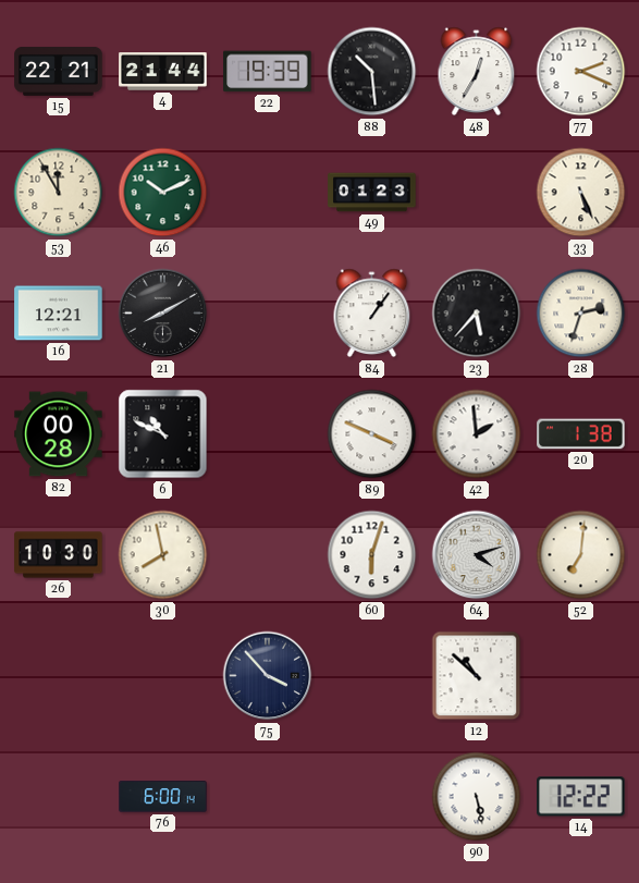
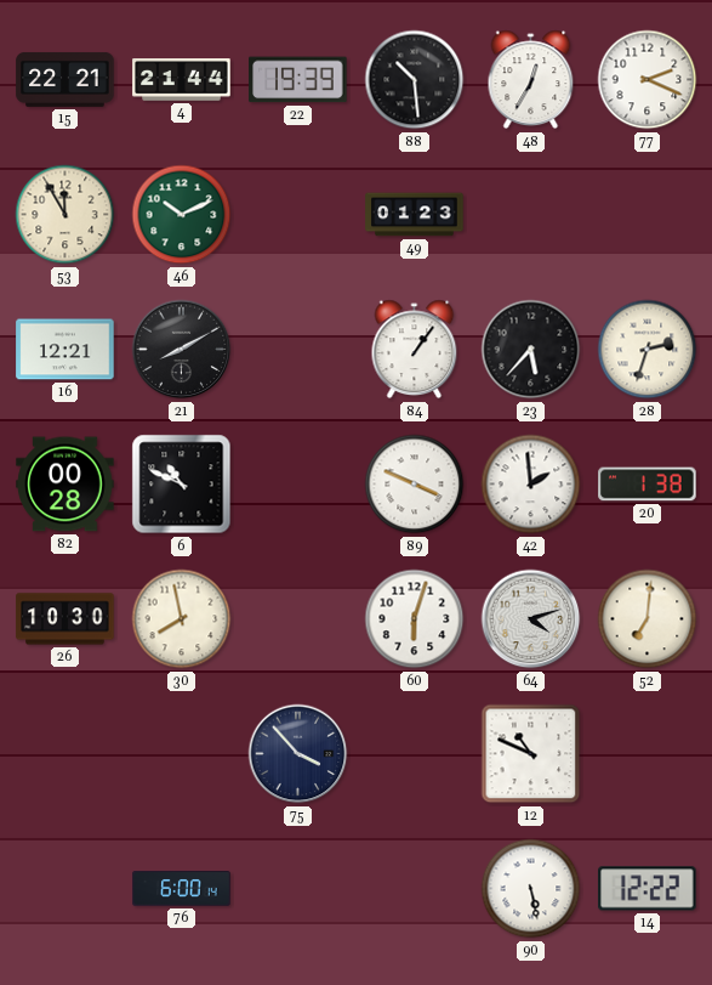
33: 5:26 -> none
12: 10:52 -> 10:49
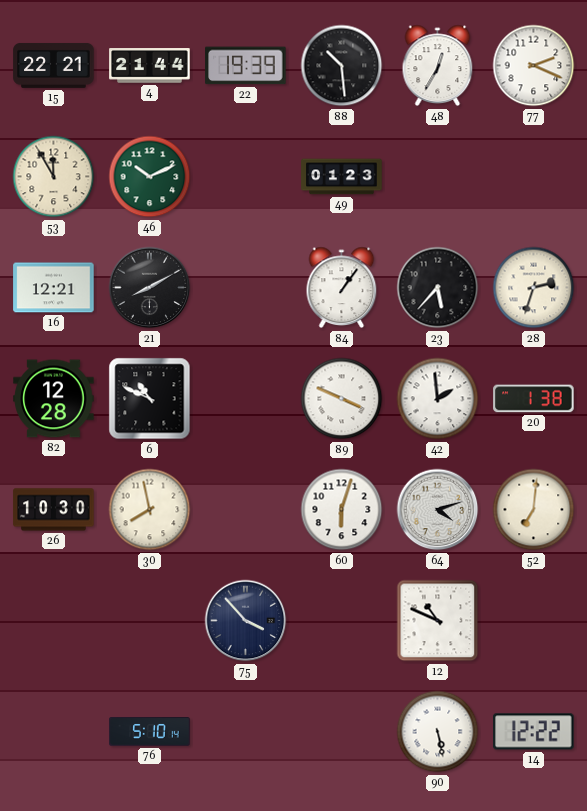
82: 00:28 -> 12:28
76: 6:00 -> 5:10
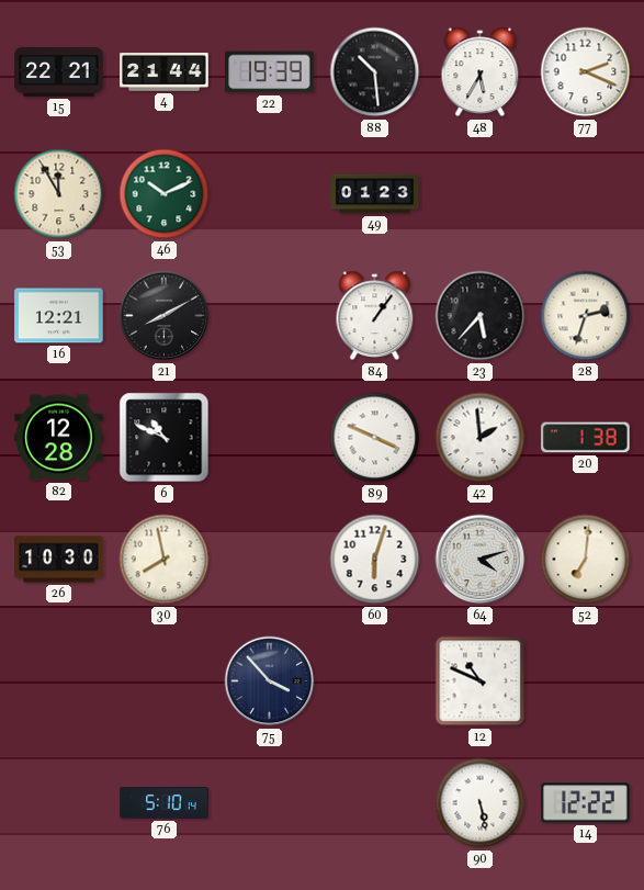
48: 12:35 -> 5:35
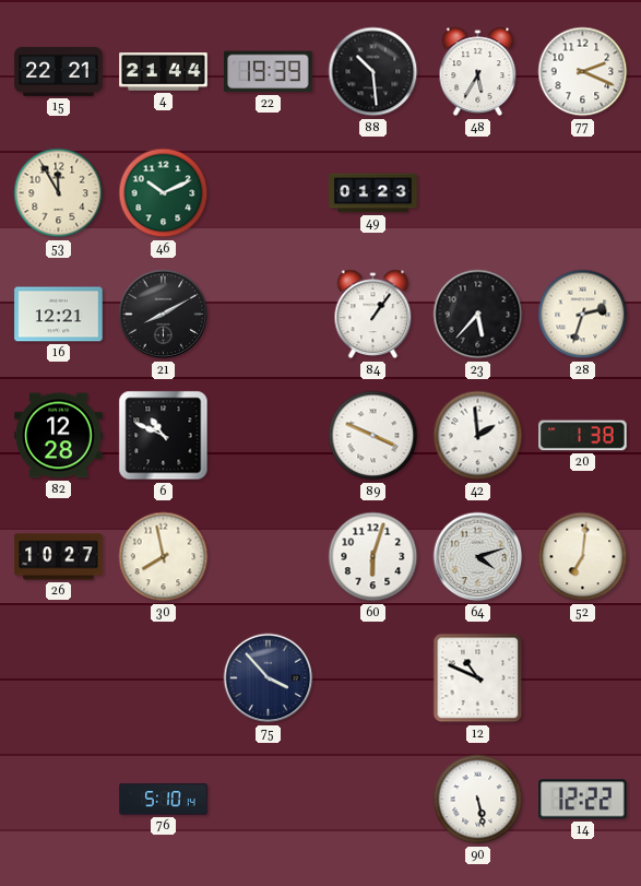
26: 10:30 -> 10:27
